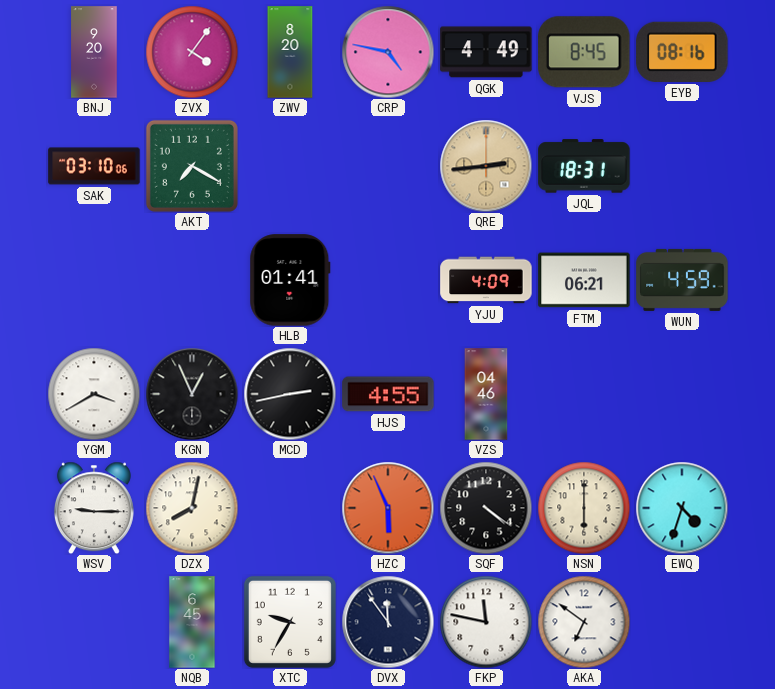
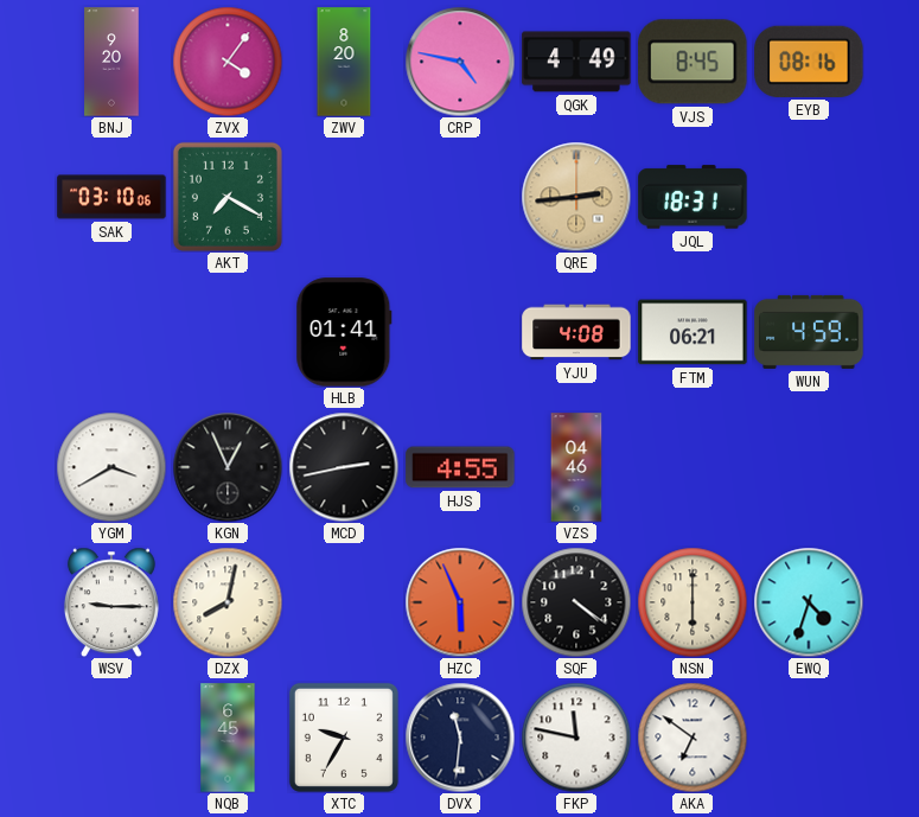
YJU: 4:09 -> 4:08
DVX: 11:54 -> 11:31
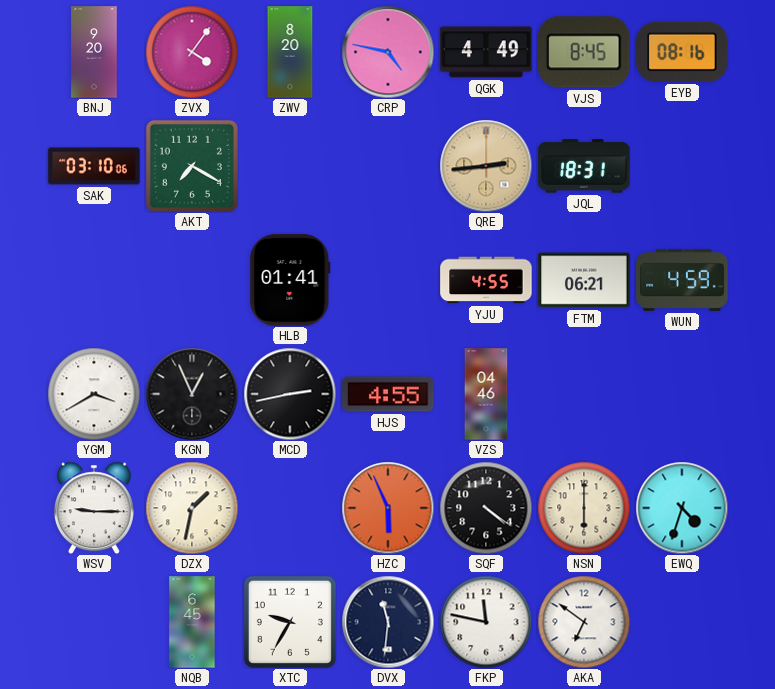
YJU: 4:08 -> 4:55
DZX: 8:02 -> 1:32
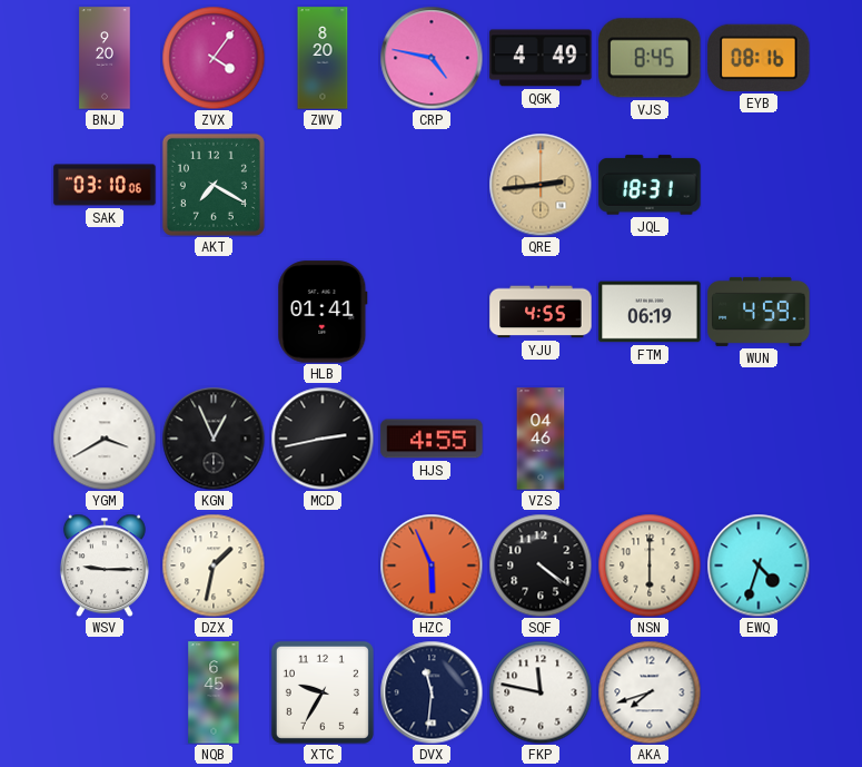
FTM: 06:21 -> 06:19
AKA: 6:51 -> 7:42
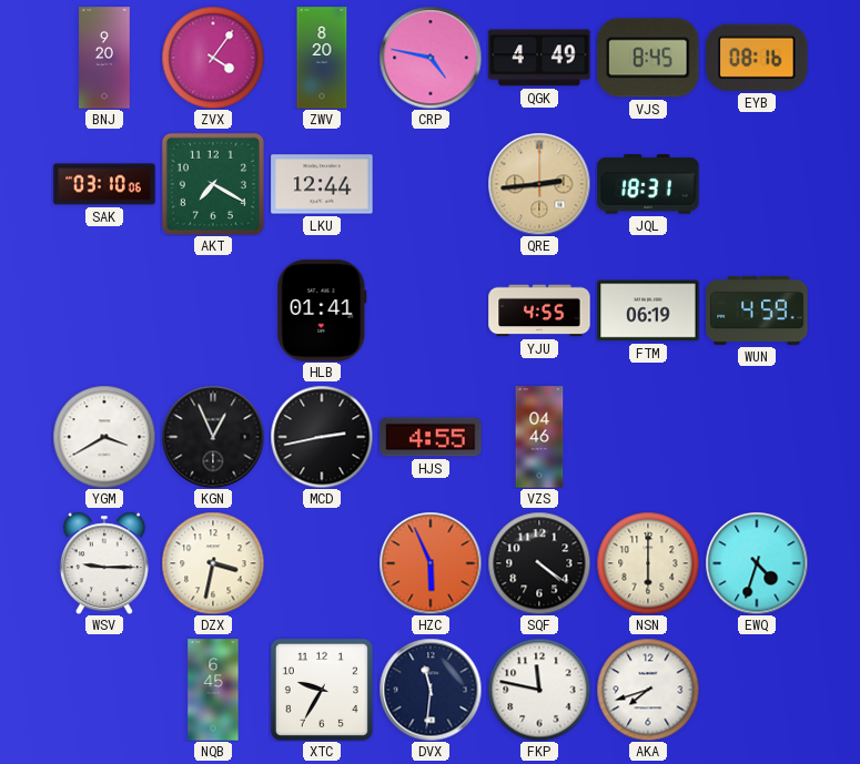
LKU: none -> 12:44
DZX: 1:32 -> 3:32
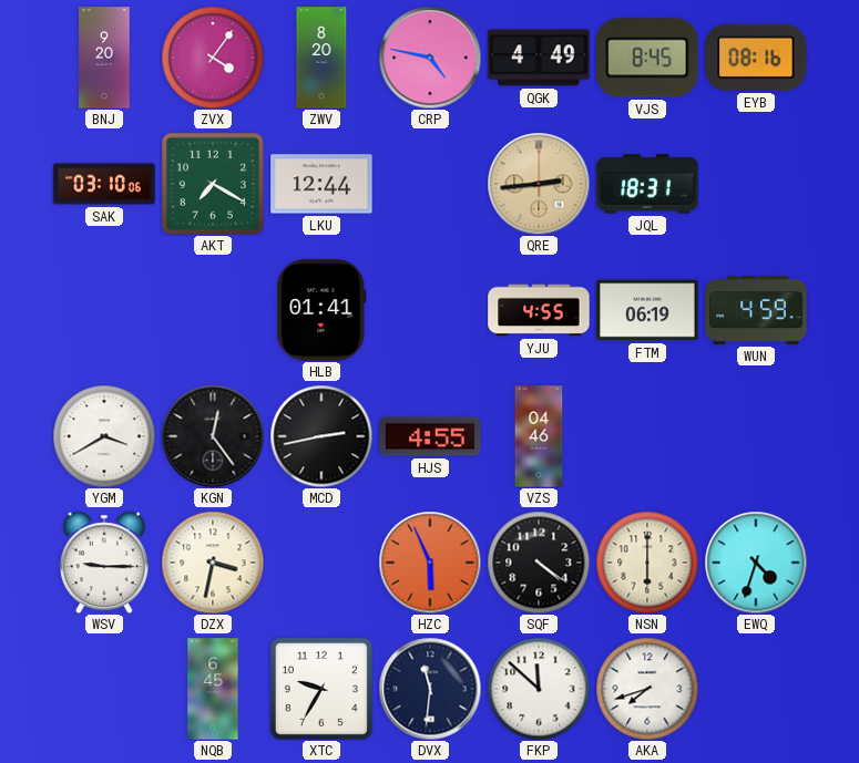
KGN: 12:56 -> 12:24
FKP: 11:47 -> 11:52
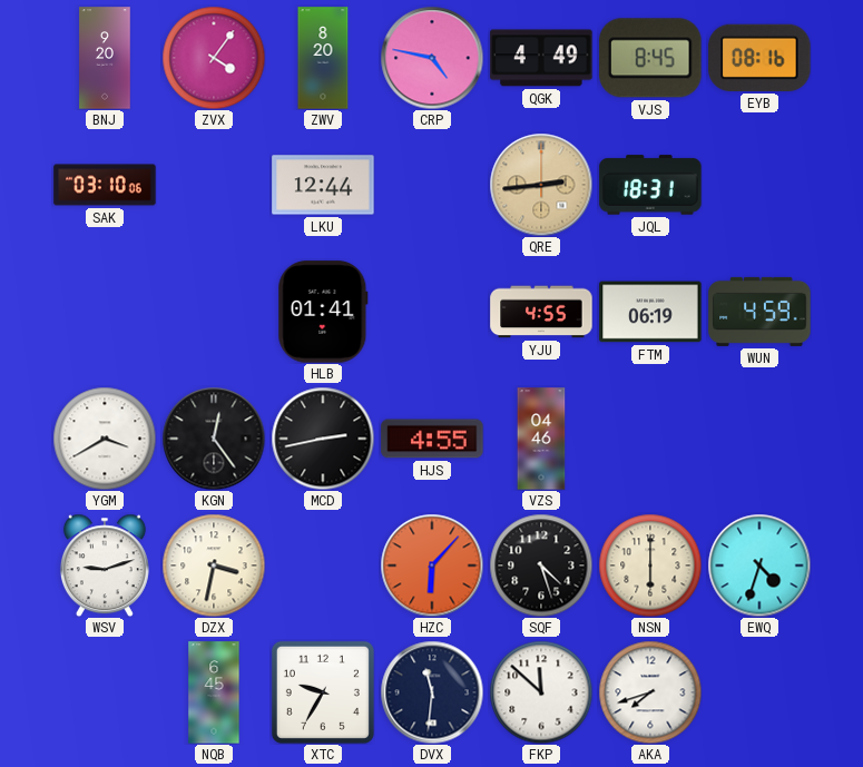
AKT: 7:20 -> none
WSV: 9:15 -> 9:12
HZC: 5:56 -> 6:07
SQF: 4:21 -> 4:27
